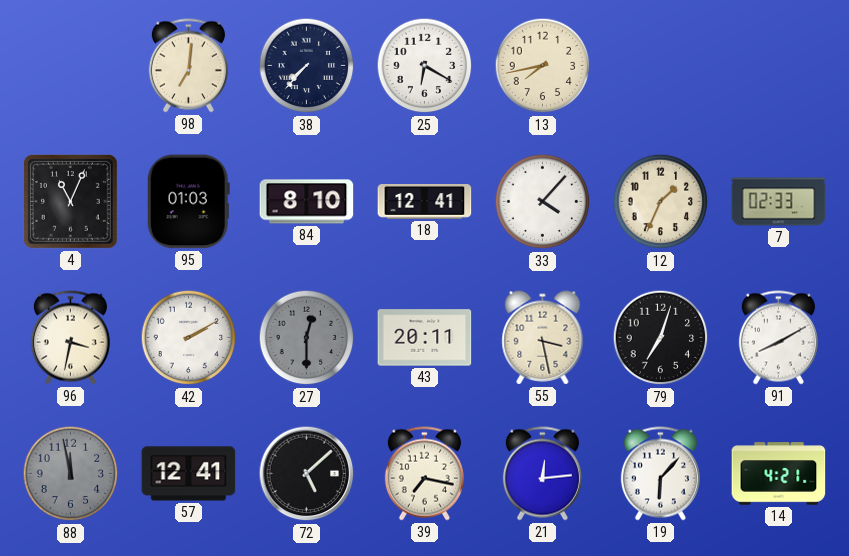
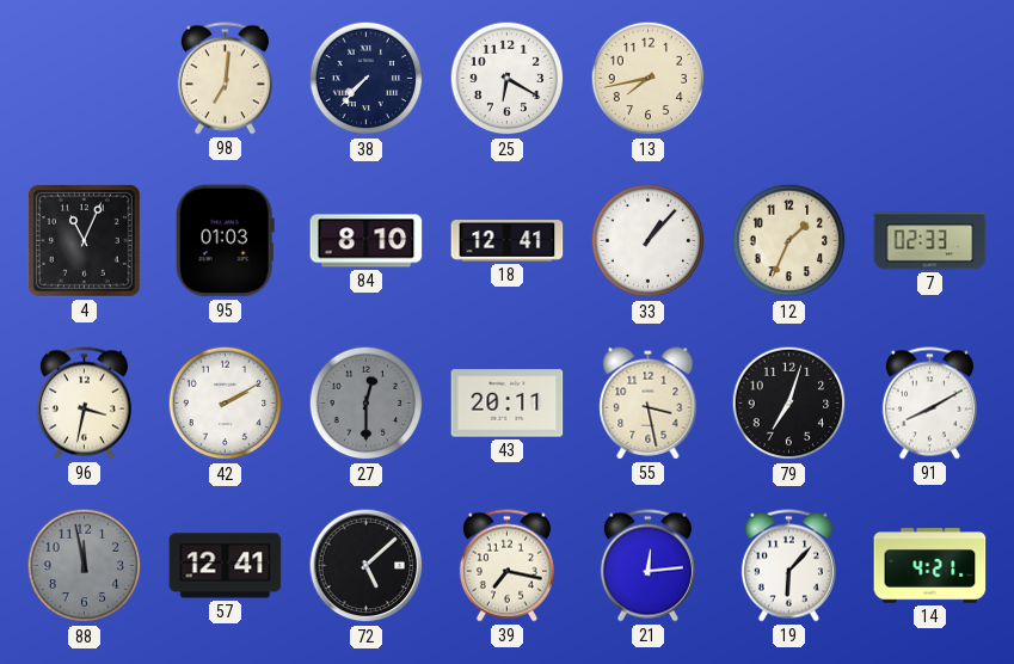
33: 4:07 -> 1:07
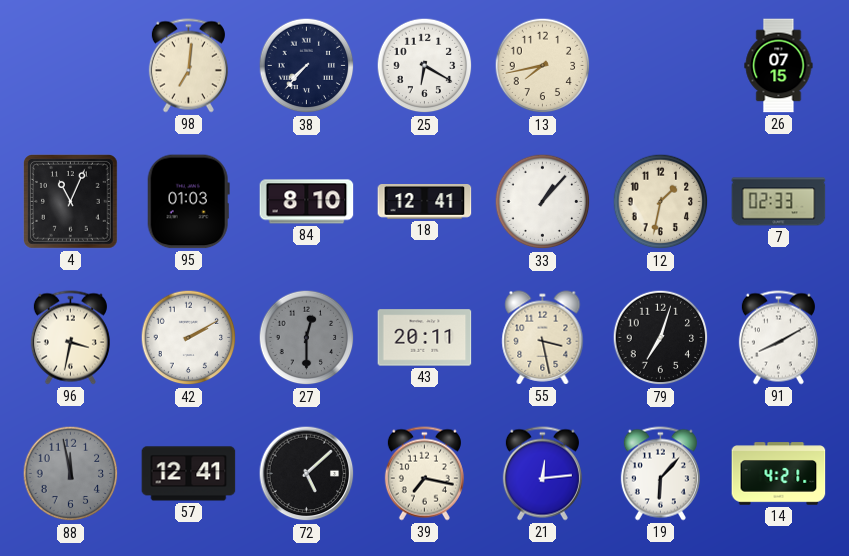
26: none -> 07:15
12: 1:34 -> 1:32
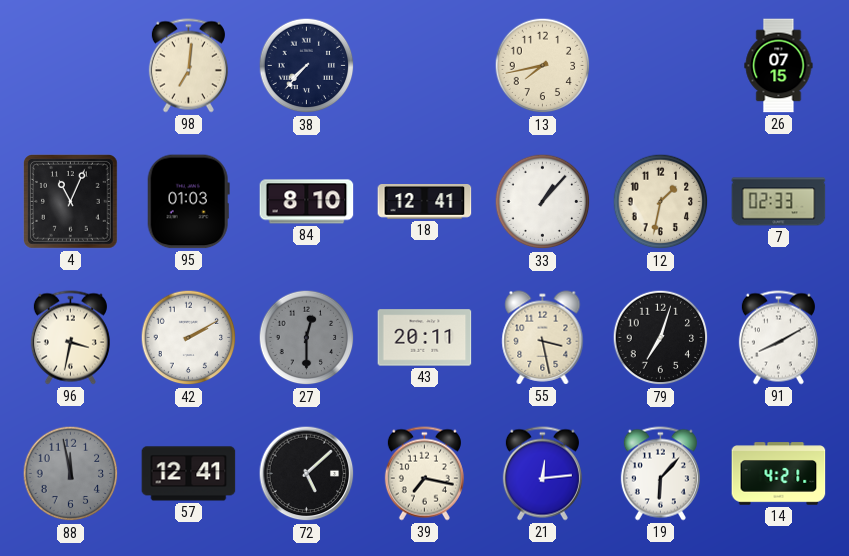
25: 6:20 -> none
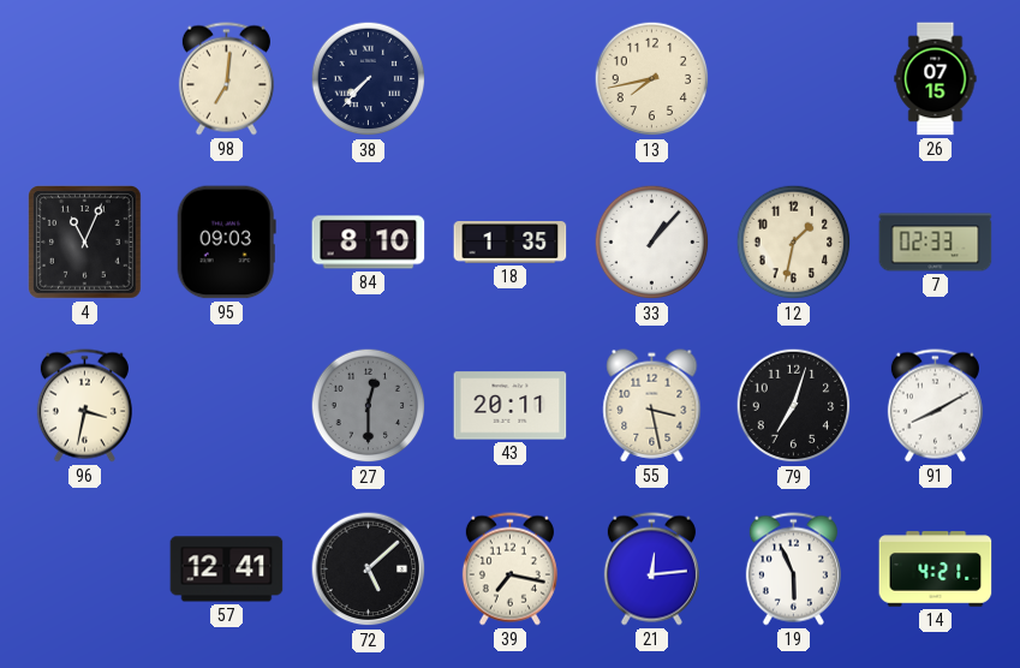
95: 01:03 -> 09:03
18: 12:41 -> 1:35
42: 2:10 -> none
88: 11:58 -> none
19: 6:07 -> 5:56
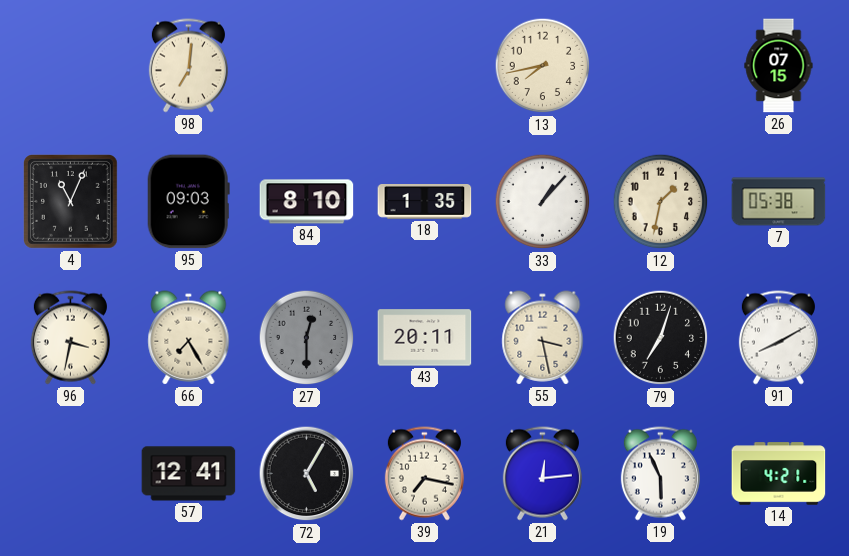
38: 7:37 -> none
7: 02:33 -> 05:38
66: none -> 7:25
72: 5:08 -> 5:05
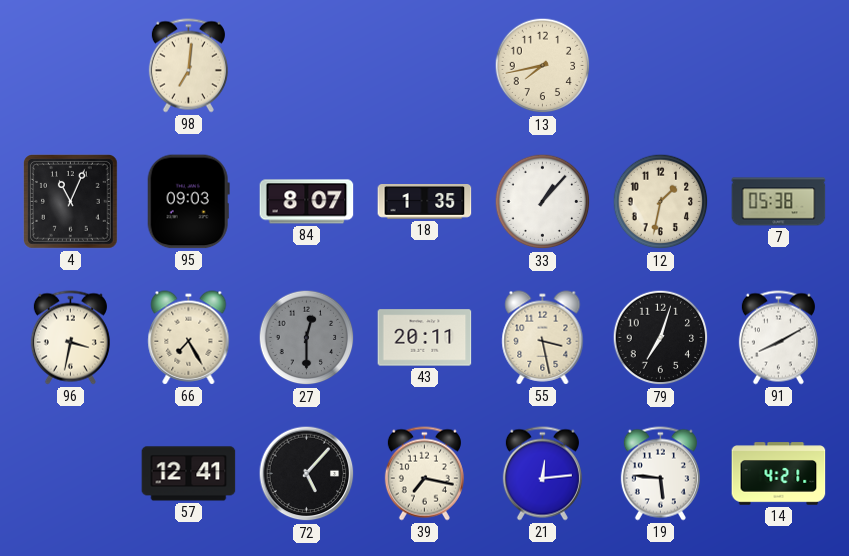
26: 07:15 -> none
84: 8:10 -> 8:07
72: 5:05 -> 5:07
19: 5:56 -> 5:46
